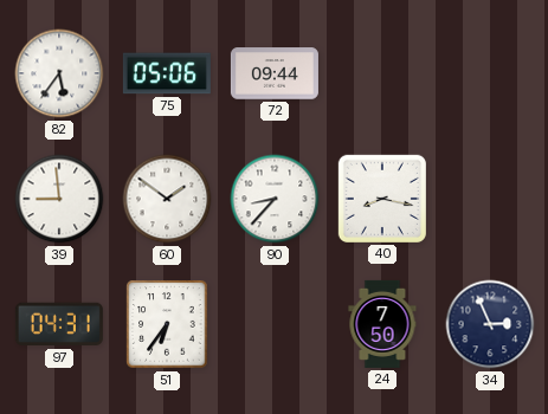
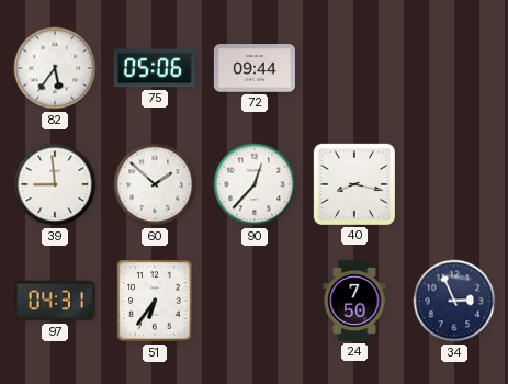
60: 1:51 -> 1:52
90: 8:37 -> 12:37
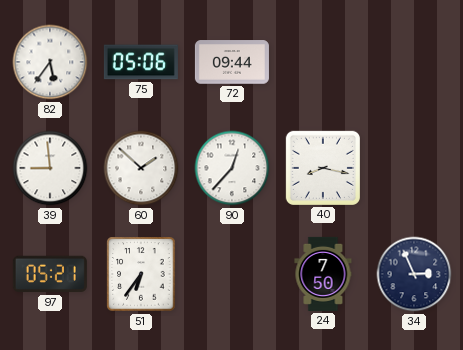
97: 04:31 -> 05:21
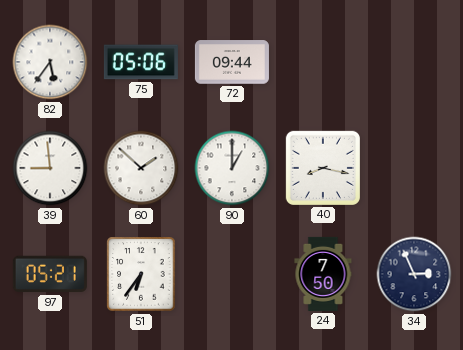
90: 12:37 -> 1:00
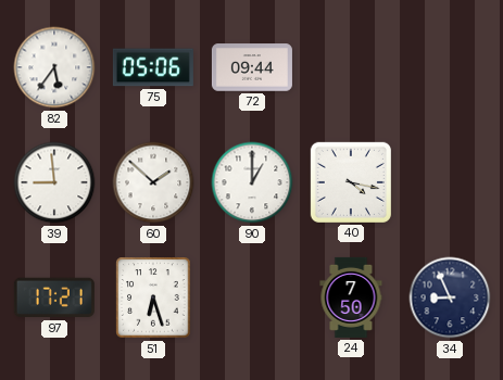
40: 8:17 -> 4:17
97: 05:21 -> 17:21
51: 6:36 -> 6:27
34: 2:56 -> 8:56
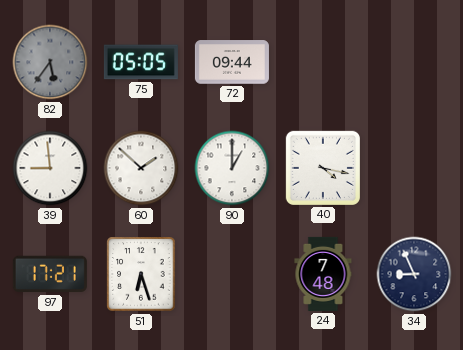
82 dial: white -> grey
75: 05:06 -> 05:05
24: 7:50 -> 7:48
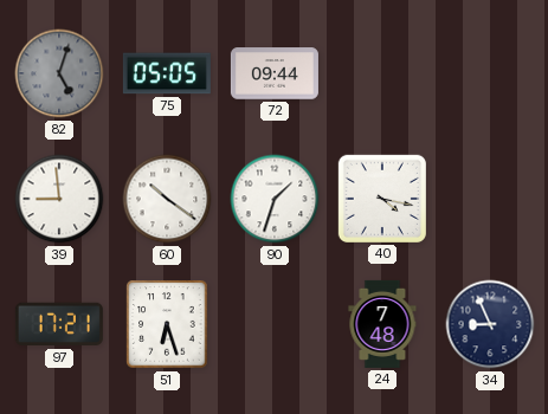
82: 5:36 -> 5:03
60: 1:52 -> 10:21
90: 1:00 -> 1:33
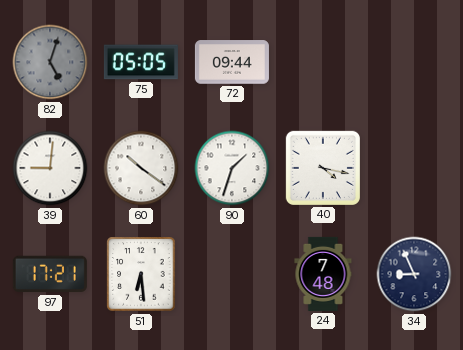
39: 8:59 -> 9:01
51: 6:27 -> 6:29
